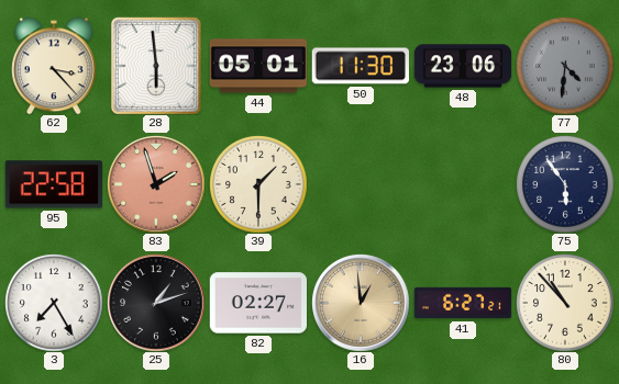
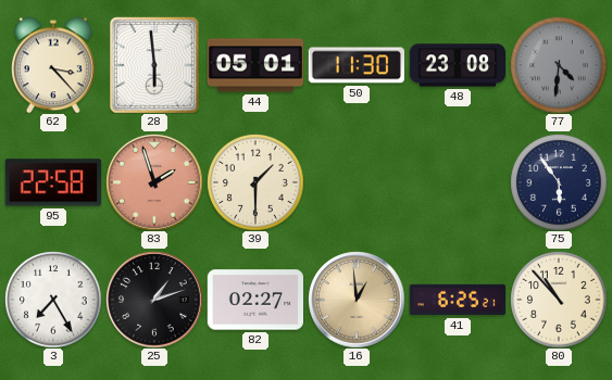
48: 23:06 -> 23:08
41: 6:27 -> 6:25
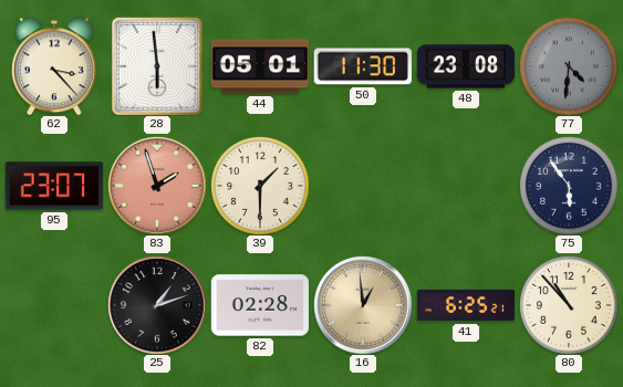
95: 22:58 -> 23:07
3: 7:25 -> none
82: 02:27 -> 02:28
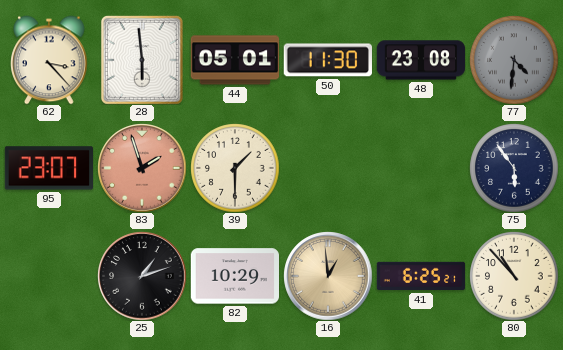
82: 02:28 -> 10:29
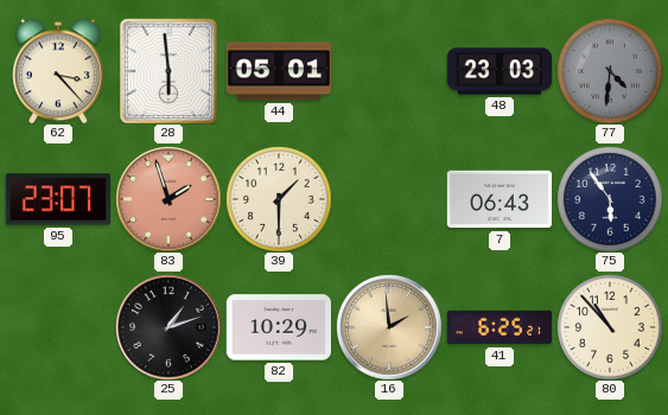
50: 11:30 -> none
48: 23:08 -> 23:03
7: none -> 06:43
16: 12:59 -> 1:59
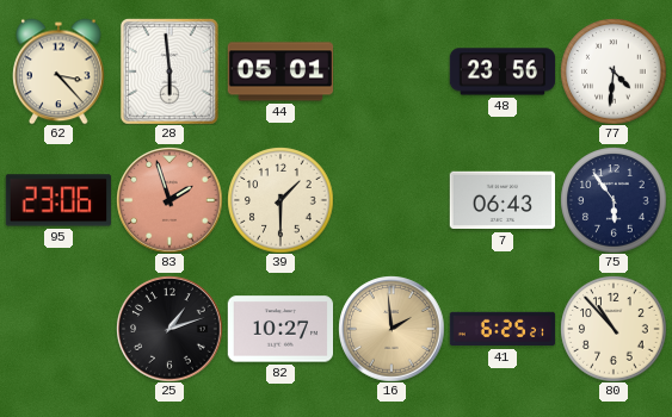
48: 23:03 -> 23:56
77 dial: grey -> white
95: 23:07 -> 23:06
82: 10:29 -> 10:27
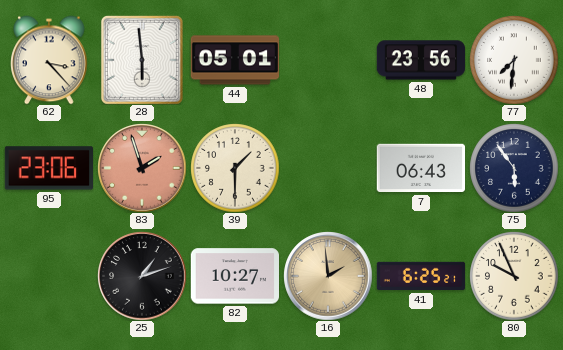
77: 4:31 -> 7:31
80: 10:53 -> 9:56
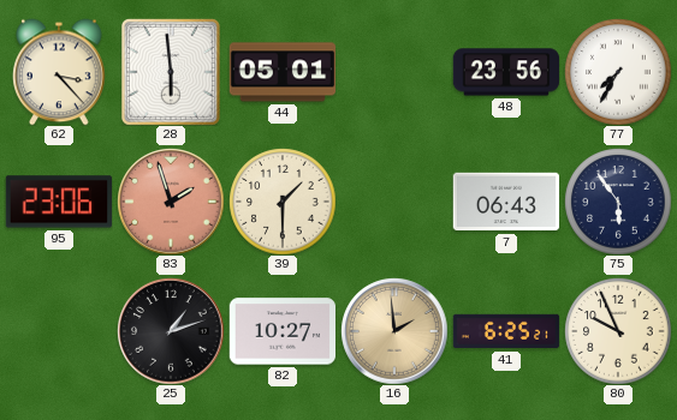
77: 7:31 -> 7:35
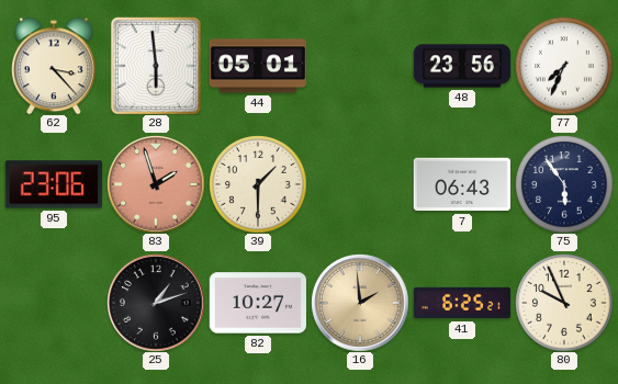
77: 7:35 -> 7:34
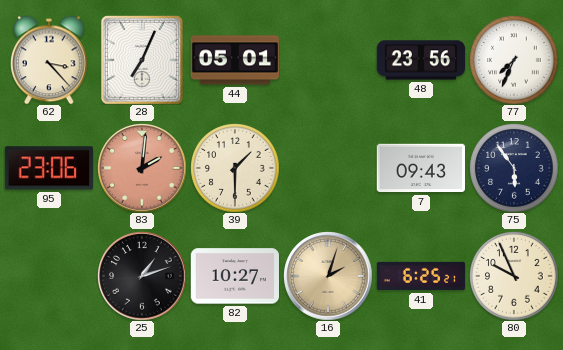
28: 5:59 -> 7:04
83: 1:57 -> 2:01
7: 06:43 -> 09:43
16: 1:59 -> 2:03
